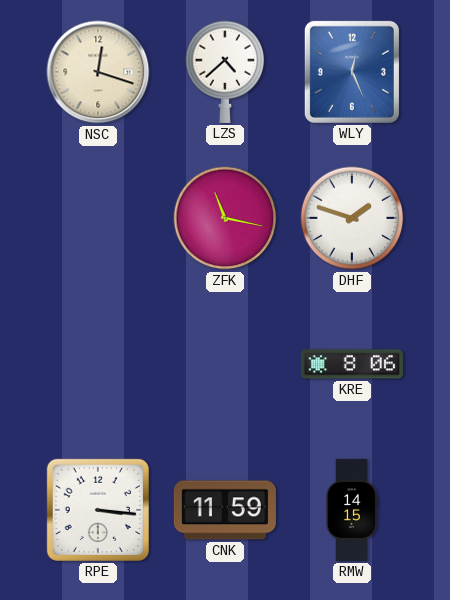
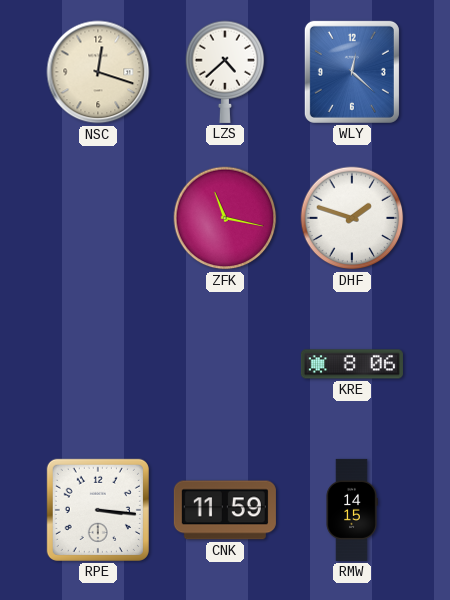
WLY: 12:26 -> 12:22
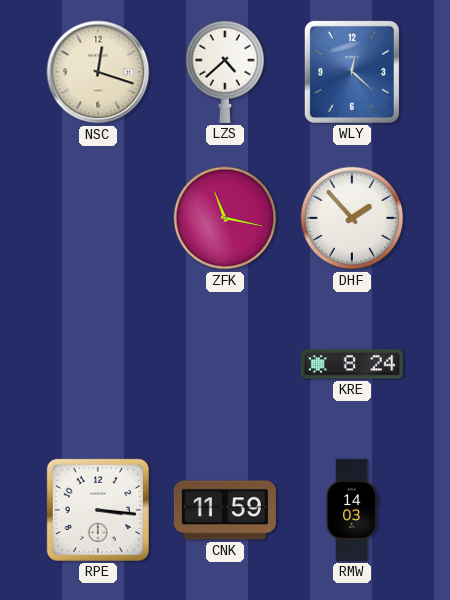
DHF: 1:48 -> 1:53
KRE: 8:06 -> 8:24
RMW: 14:15 -> 14:03
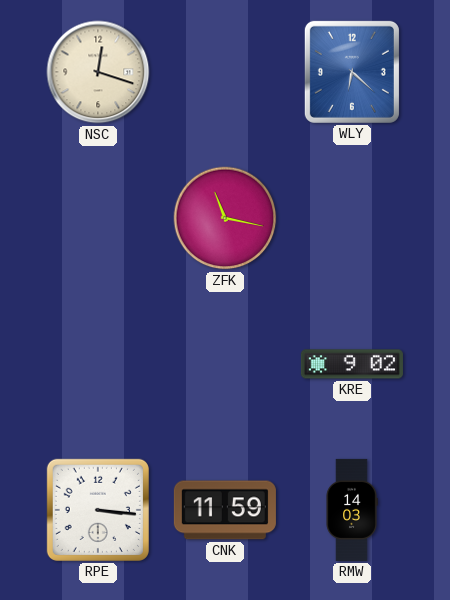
LZS: 4:38 -> none
WLY: 12:22 -> 6:22
DHF: 1:53 -> none
KRE: 8:24 -> 9:02
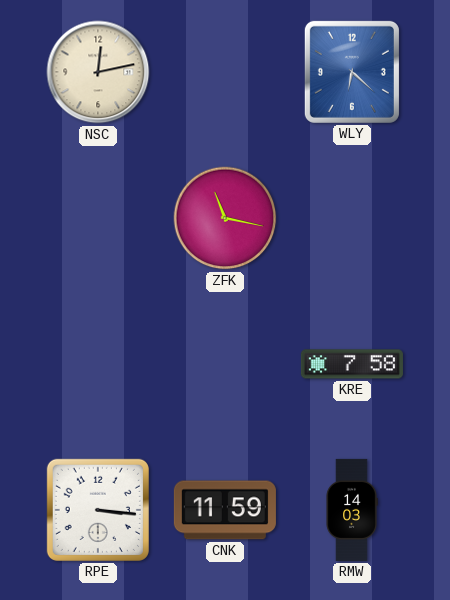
NSC: 12:18 -> 12:13
KRE: 9:02 -> 7:58
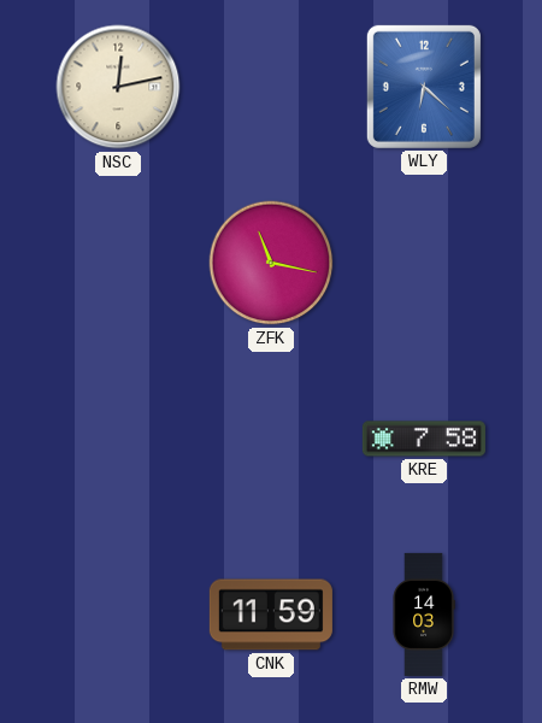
RPE: 3:16 -> none
